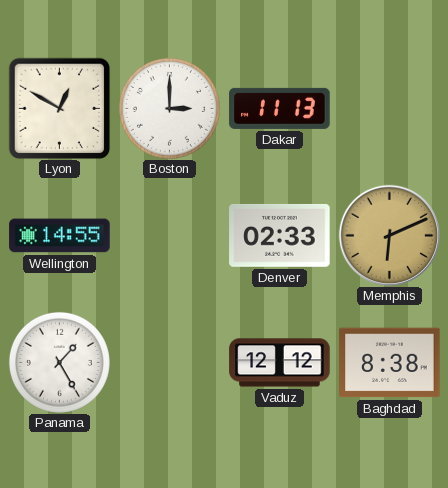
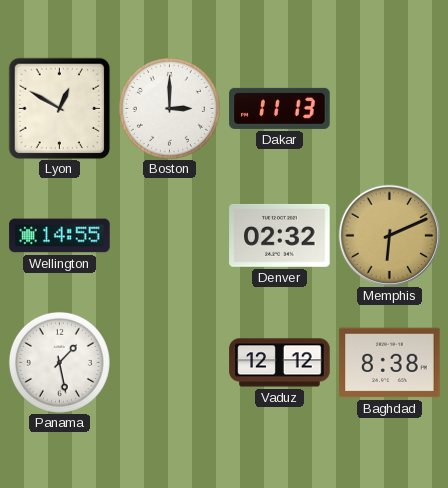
Denver: 02:33 -> 02:32
Panama: 1:25 -> 1:28
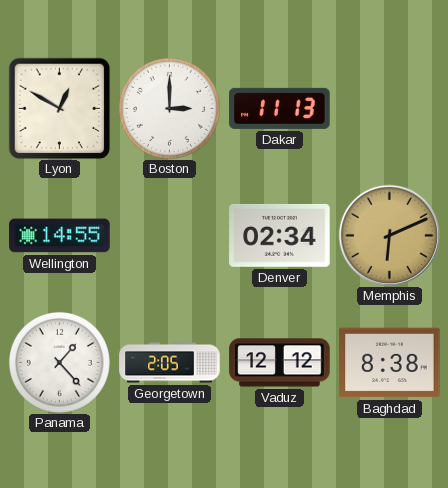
Denver: 02:32 -> 02:34
Panama: 1:28 -> 1:23
Georgetown: none -> 2:05
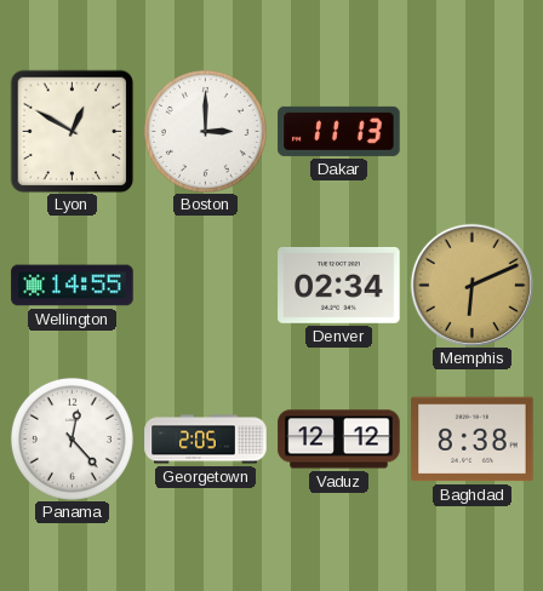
Panama: 1:23 -> 12:23
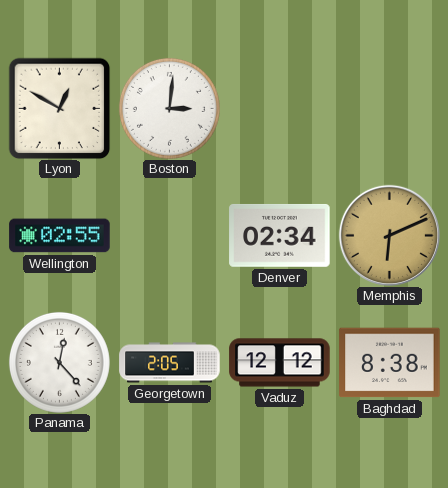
Boston: 3:00 -> 3:01
Dakar: 11:13 -> none
Wellington: 14:55 -> 02:55
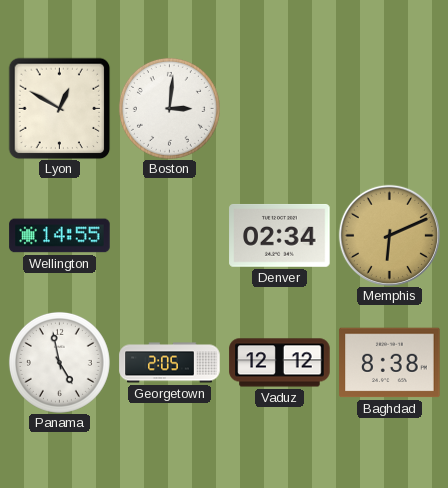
Wellington: 02:55 -> 14:55
Panama: 12:23 -> 4:58
